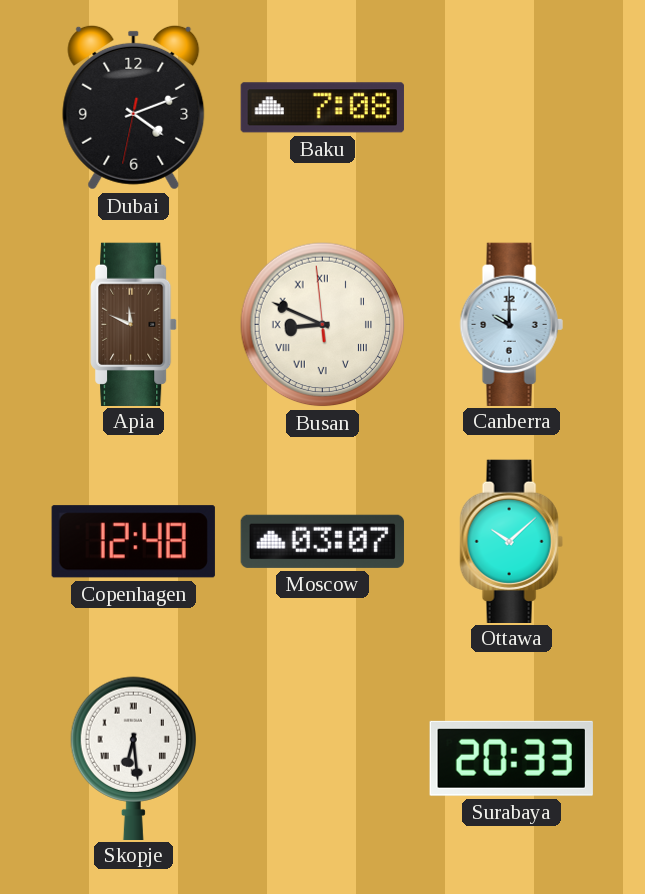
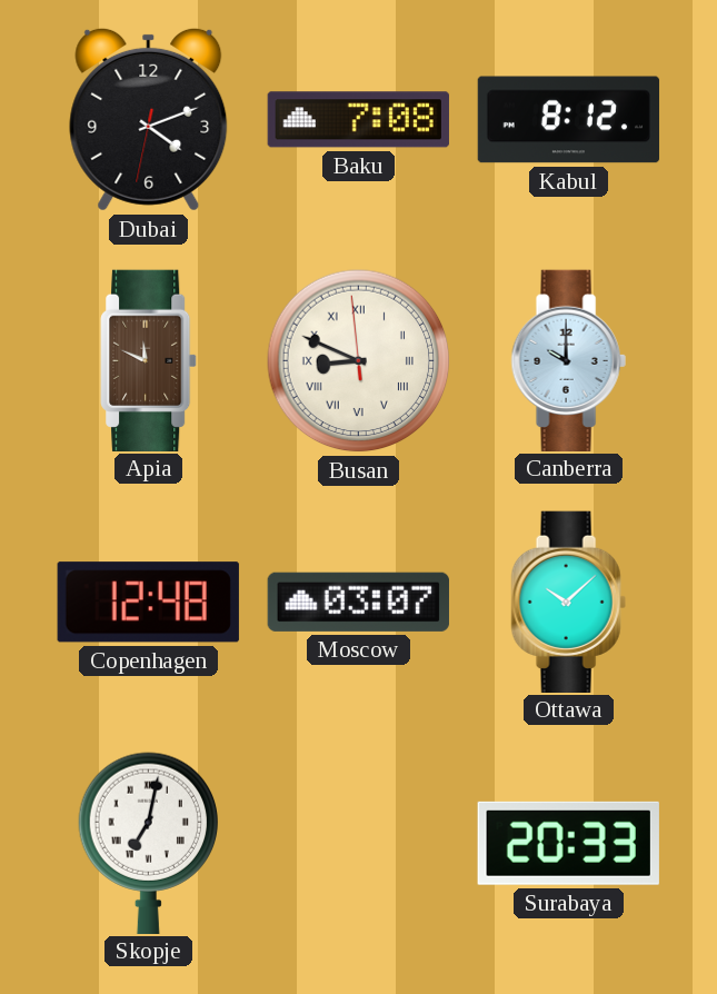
Kabul: none -> 8:12
Skopje: 6:29 -> 7:02
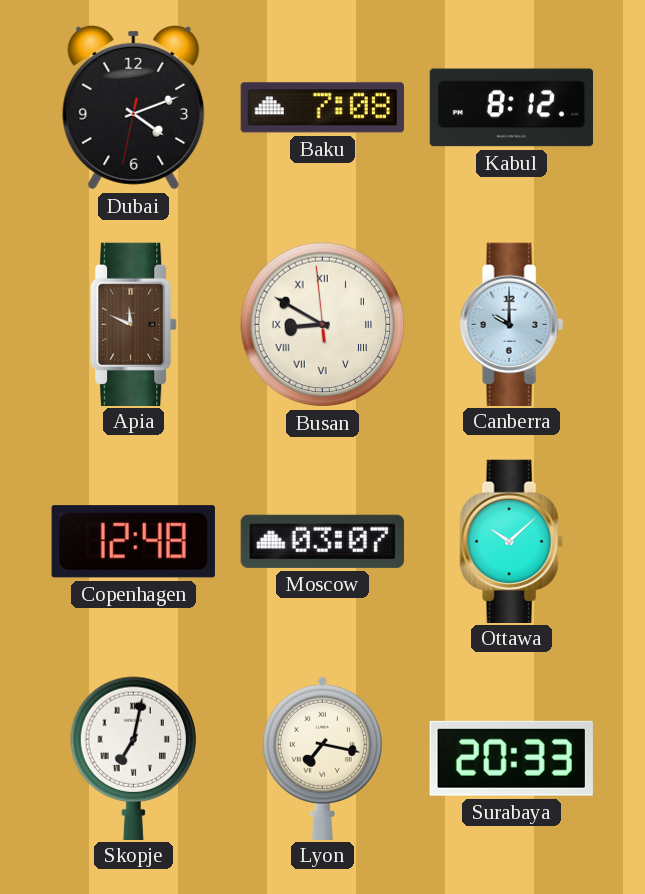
Busan: 8:48 -> 8:49
Lyon: none -> 7:17
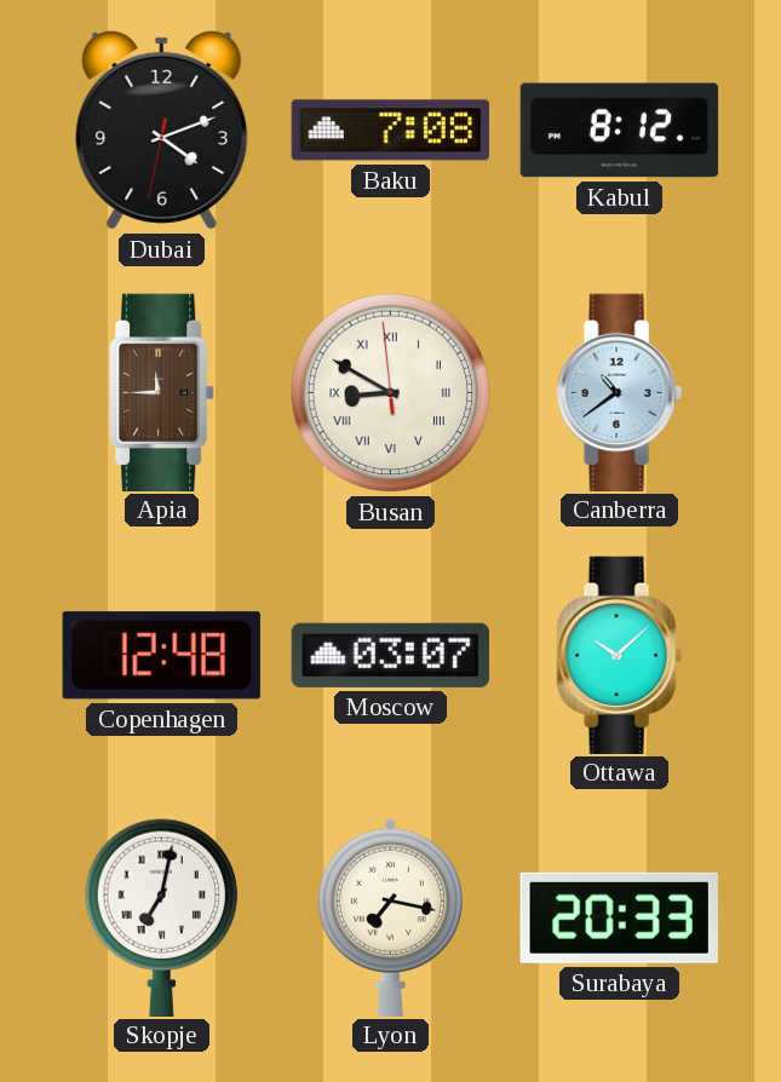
Apia: 11:49 -> 11:45
Canberra: 10:00 -> 10:39
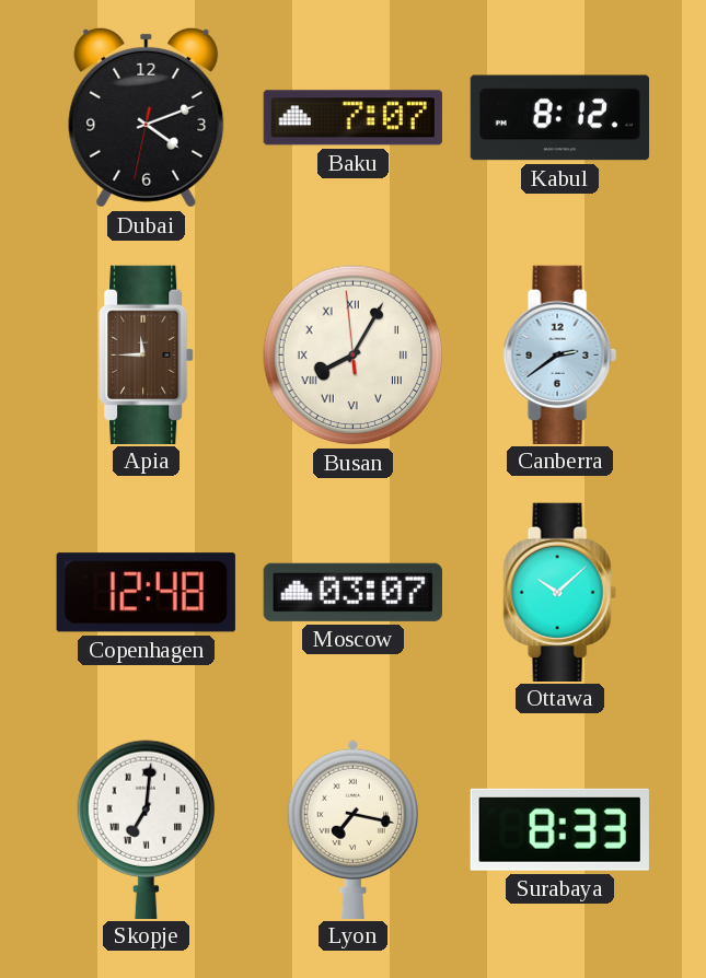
Baku: 7:08 -> 7:07
Busan: 8:49 -> 8:04
Canberra: 10:39 -> 2:39
Skopje: 7:02 -> 7:01
Surabaya: 20:33 -> 8:33
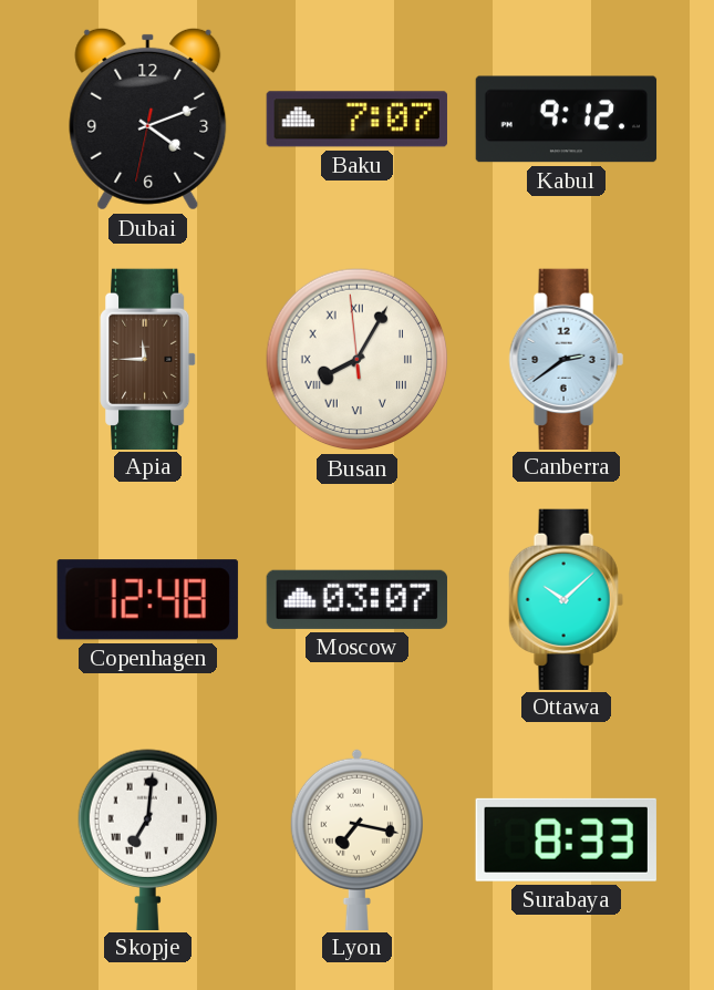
Kabul: 8:12 -> 9:12
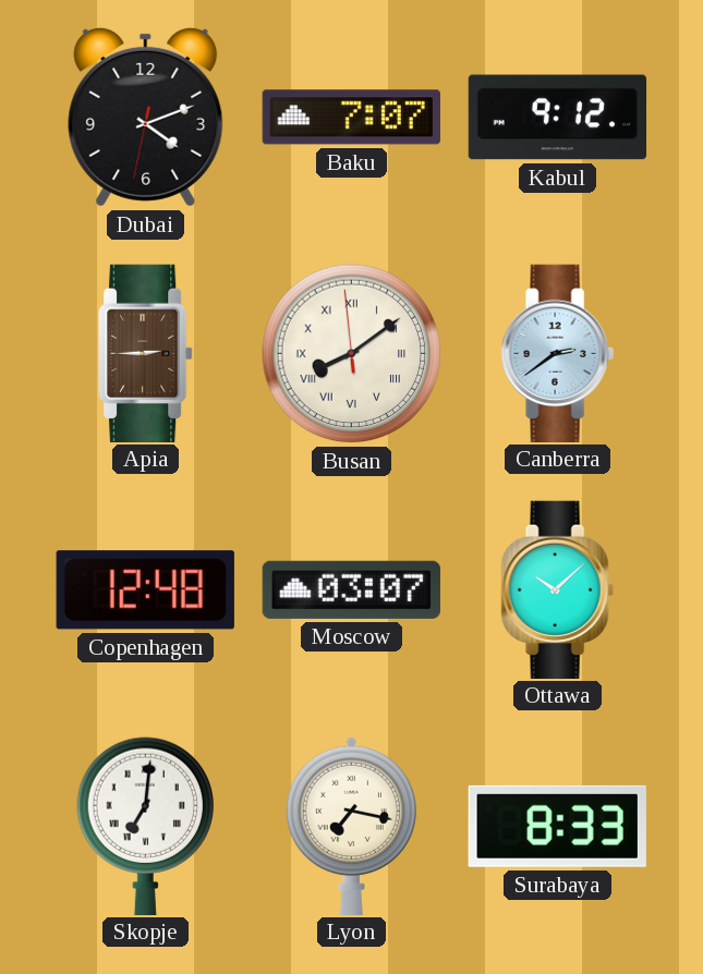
Apia: 11:45 -> 2:45
Busan: 8:04 -> 8:08
